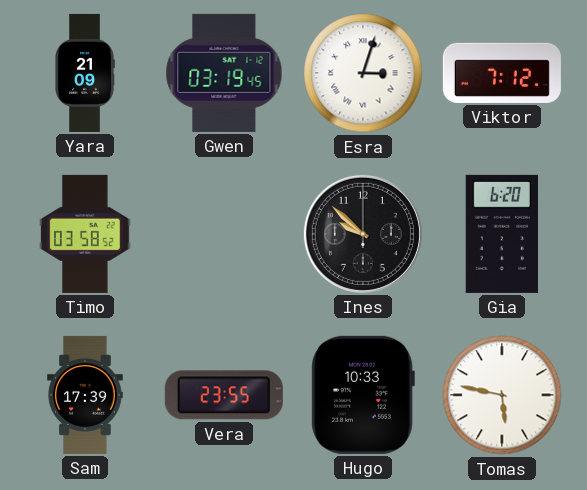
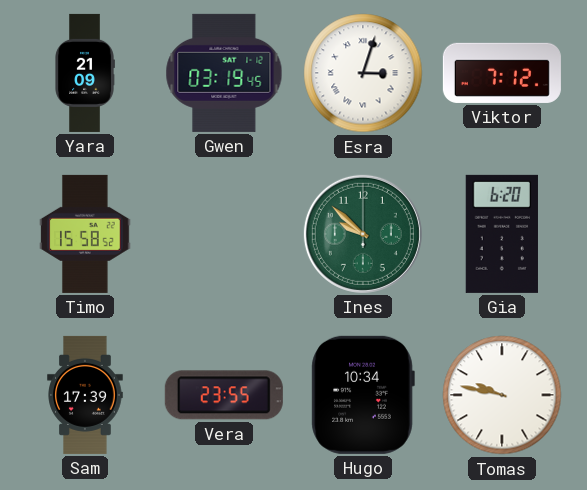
Timo: 03:58 -> 15:58
Ines dial: black -> green
Hugo: 10:33 -> 10:34
Tomas: 5:47 -> 9:47
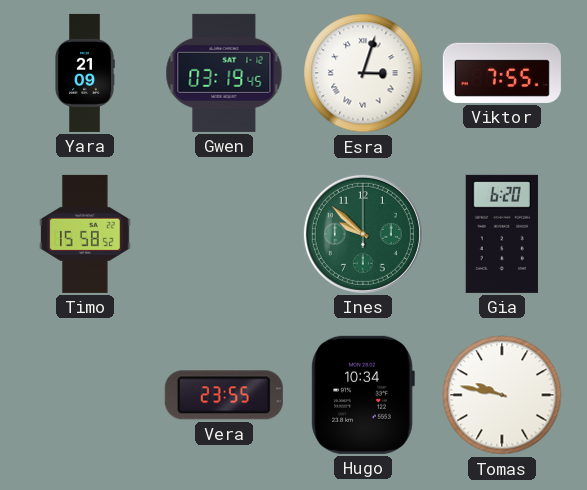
Viktor: 7:12 -> 7:55
Sam: 17:39 -> none
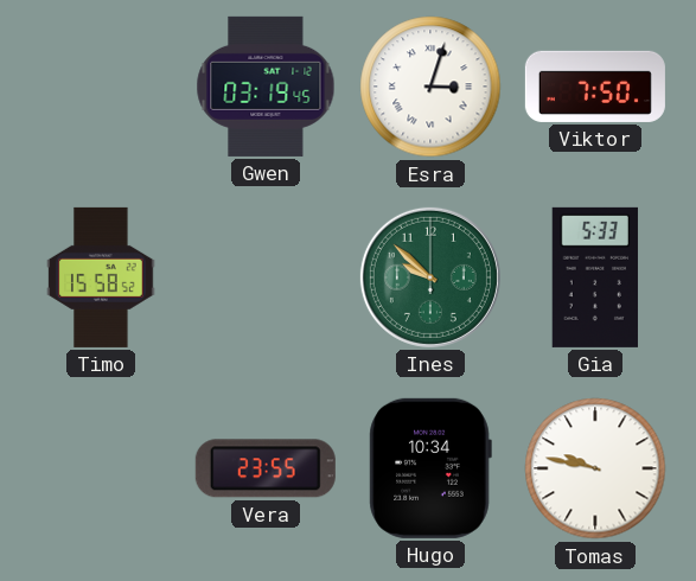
Yara: 21:09 -> none
Viktor: 7:55 -> 7:50
Gia: 6:20 -> 5:33
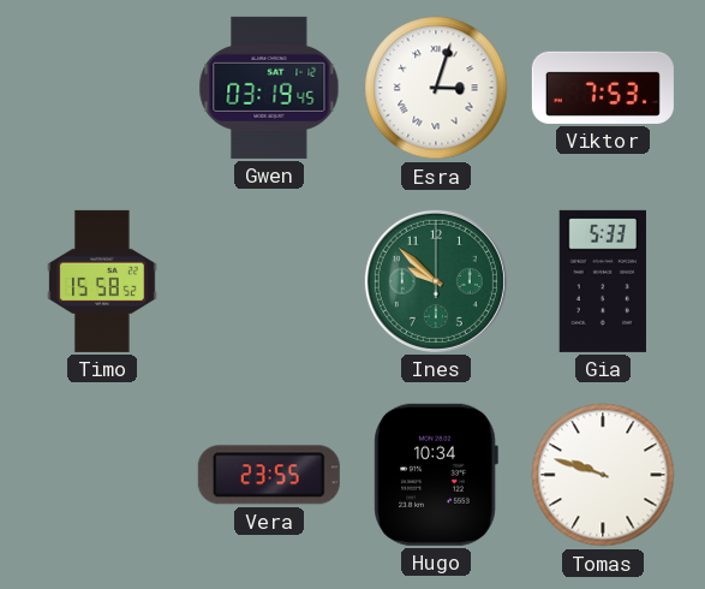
Viktor: 7:50 -> 7:53
Tomas: 9:47 -> 9:48
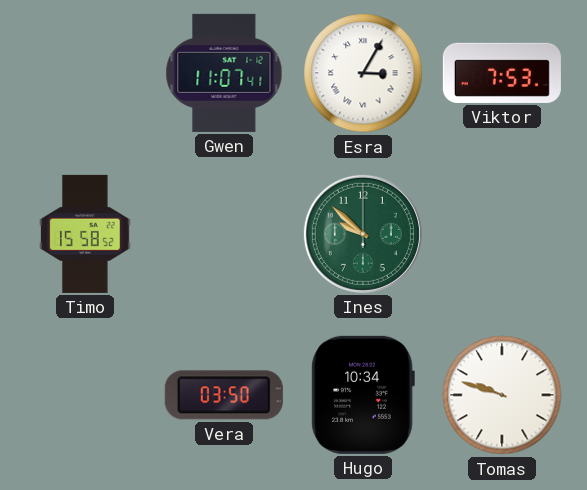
Gwen: 03:19 -> 11:07
Esra: 3:03 -> 3:05
Gia: 5:33 -> none
Vera: 23:55 -> 03:50
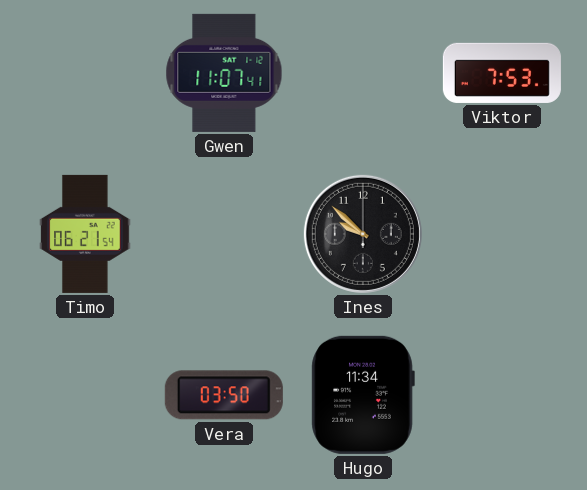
Esra: 3:05 -> none
Timo: 15:58 -> 06:21
Ines dial: green -> black
Hugo: 10:34 -> 11:34
Tomas: 9:48 -> none
